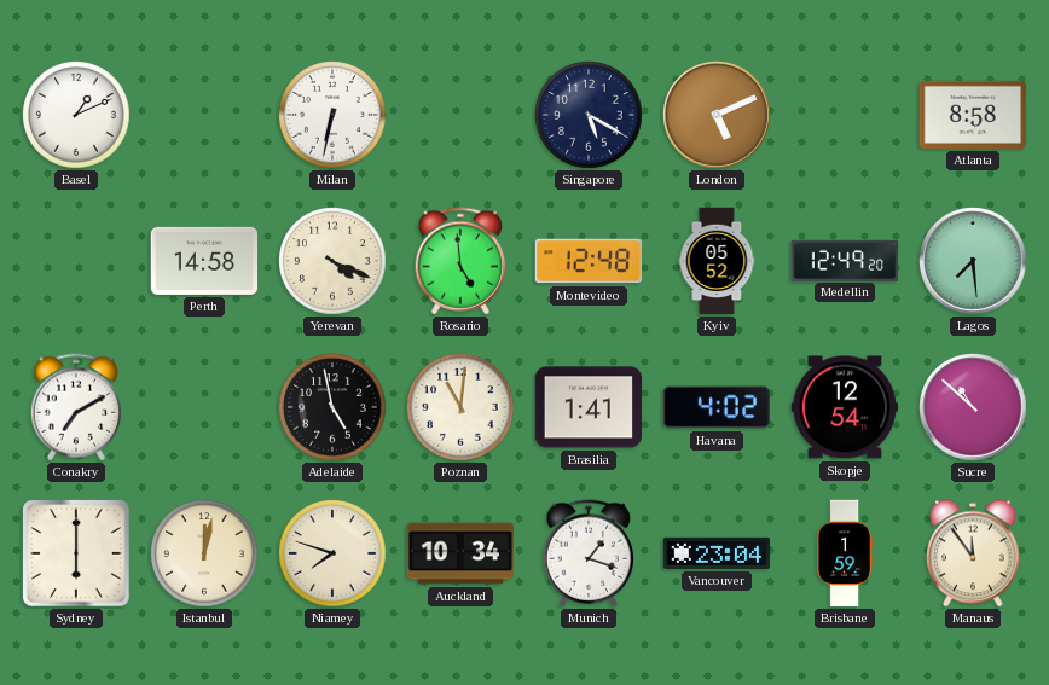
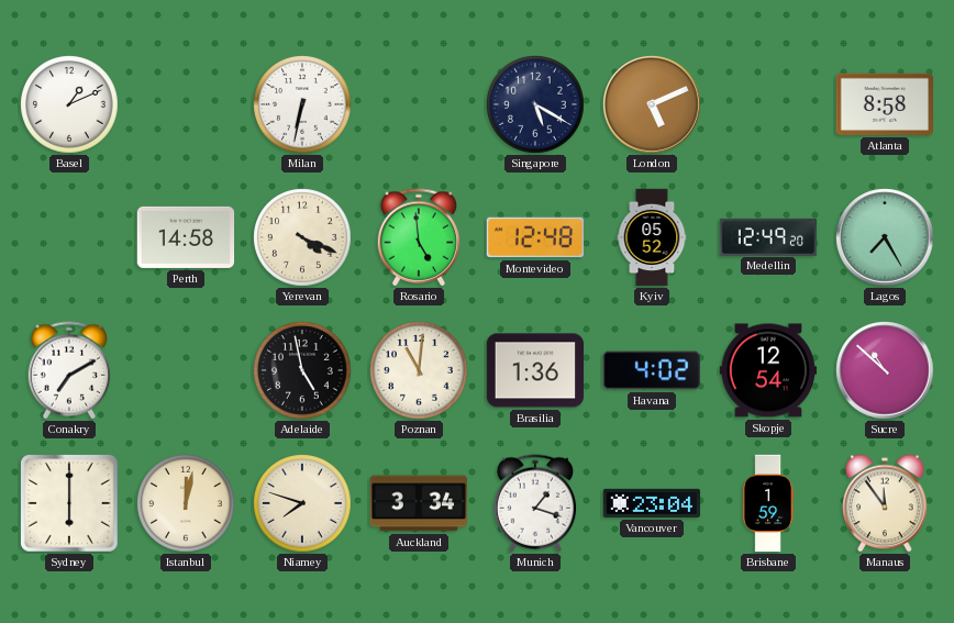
Lagos: 7:29 -> 7:25
Brasilia: 1:41 -> 1:36
Auckland: 10:34 -> 3:34
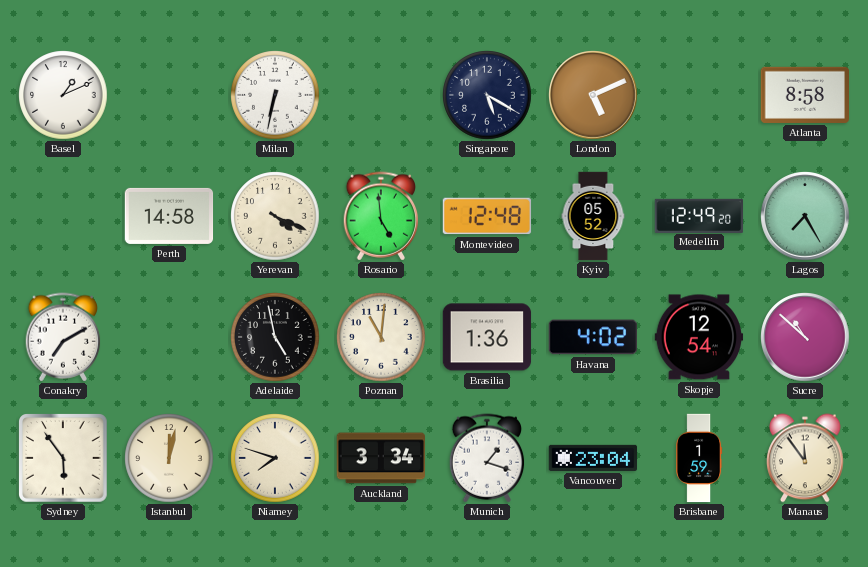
Sydney: 6:00 -> 5:54
